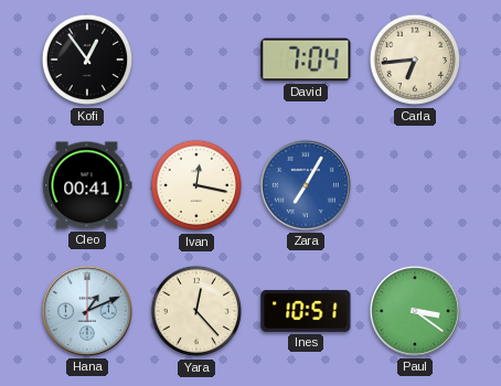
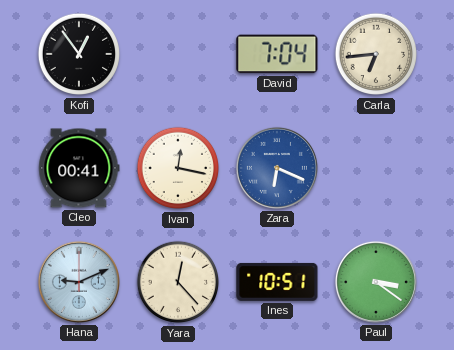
Zara: 7:05 -> 6:19
Hana: 1:11 -> 9:11
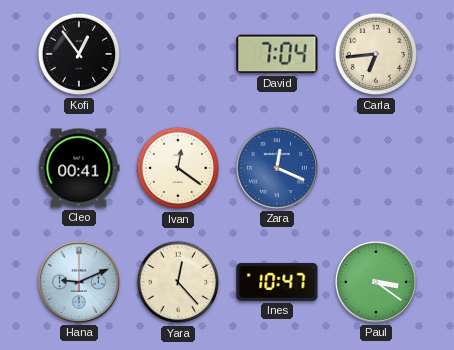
Ivan: 12:17 -> 12:21
Zara: 6:19 -> 12:19
Ines: 10:51 -> 10:47
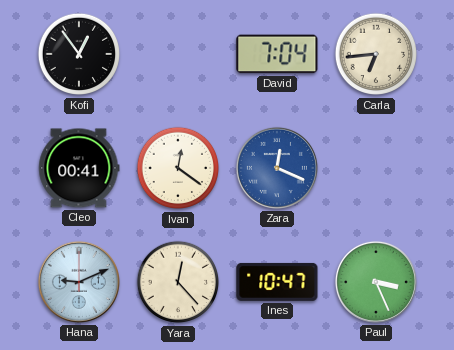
Paul: 3:21 -> 3:26
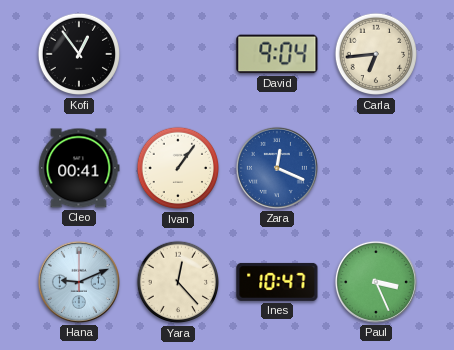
David: 7:04 -> 9:04
Ivan: 12:21 -> 1:06
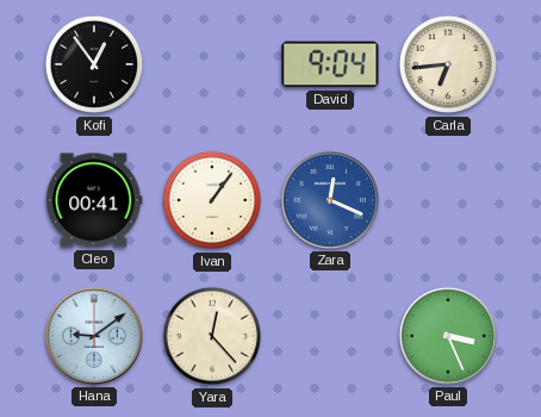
Hana: 9:11 -> 9:09
Ines: 10:47 -> none
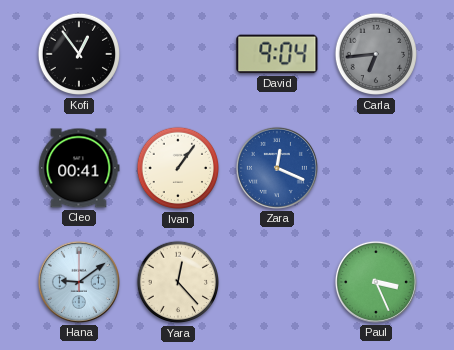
Carla dial: cream -> grey
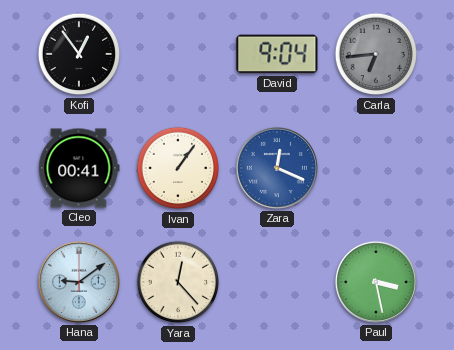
Paul: 3:26 -> 3:28
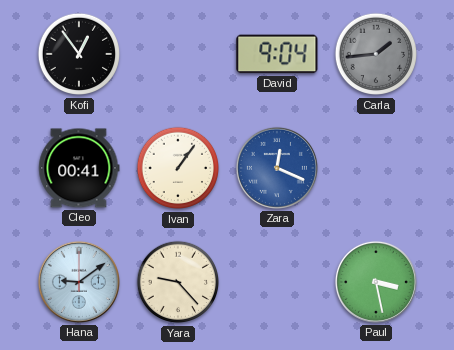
Carla: 6:44 -> 1:44
Yara: 12:23 -> 9:23
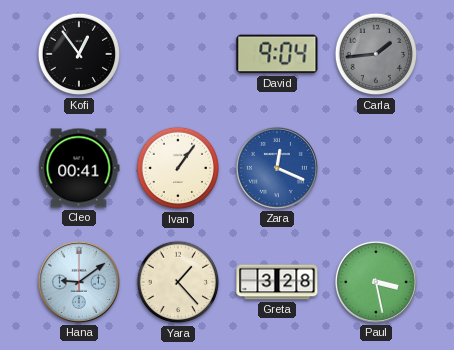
Yara: 9:23 -> 1:23
Greta: none -> 3:28
